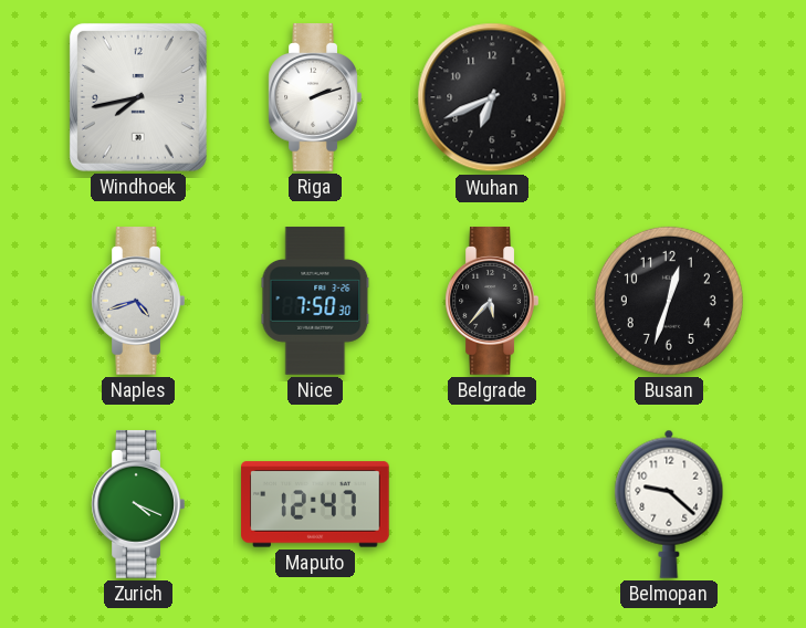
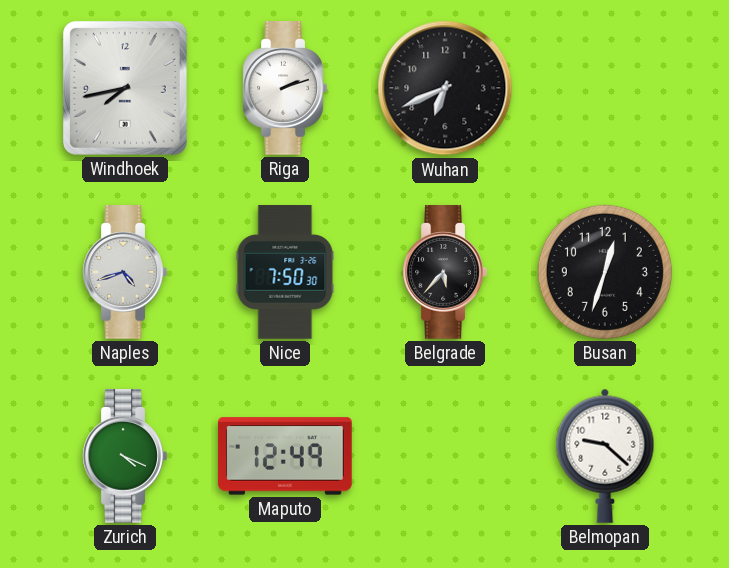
Maputo: 12:47 -> 12:49
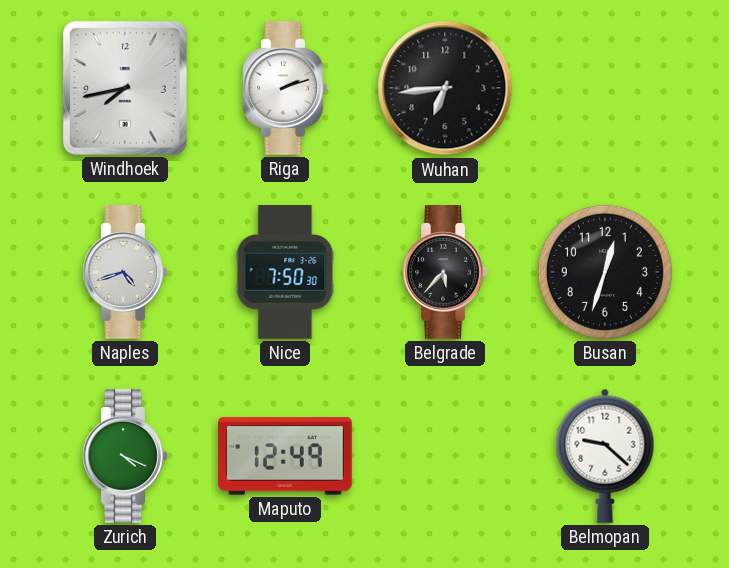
Wuhan: 6:41 -> 6:44
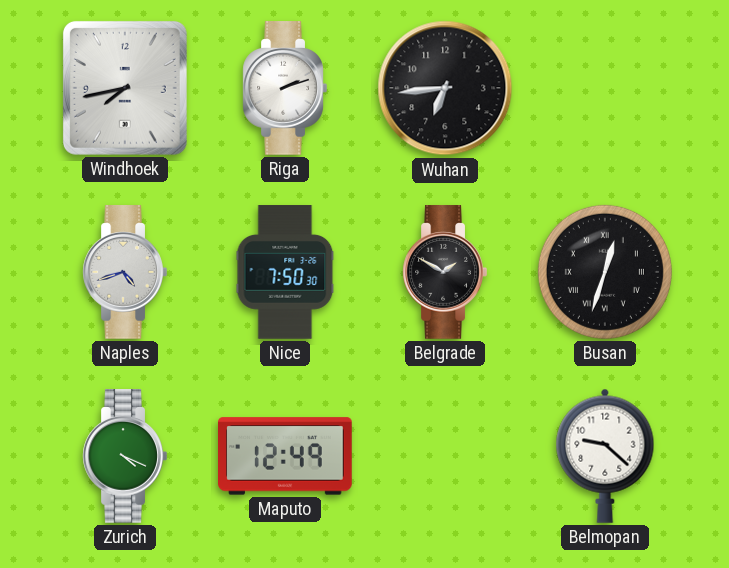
Belgrade: 5:37 -> 1:50
Busan numerals: Arabic -> Roman
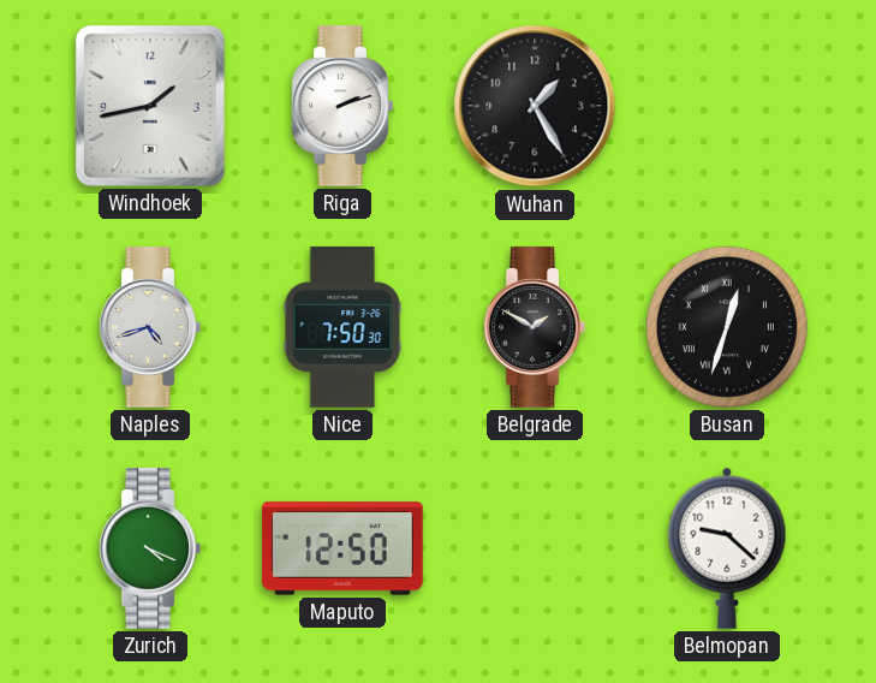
Windhoek: 7:43 -> 1:43
Wuhan: 6:44 -> 1:25
Maputo: 12:49 -> 12:50
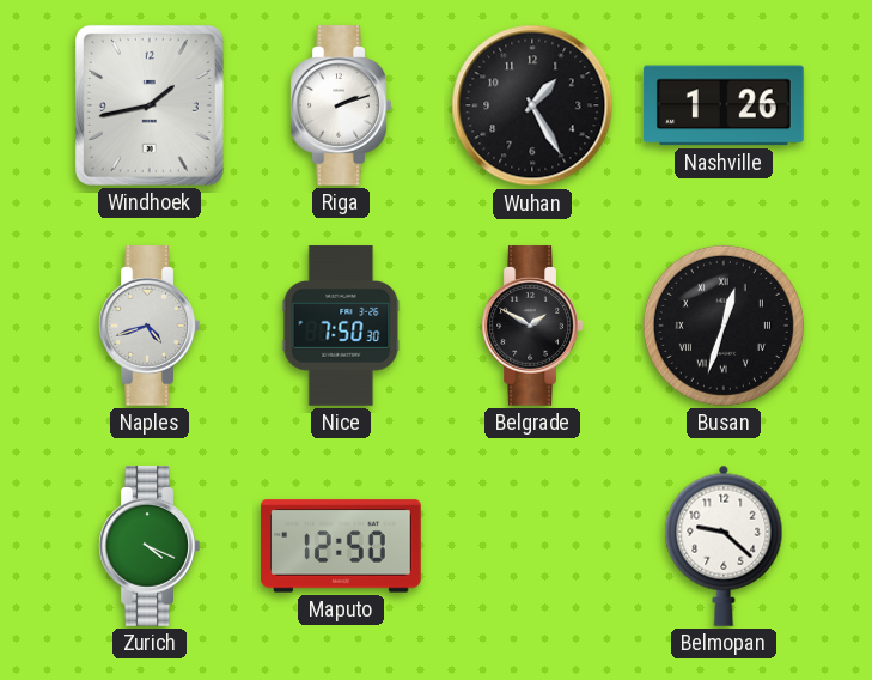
Nashville: none -> 1:26
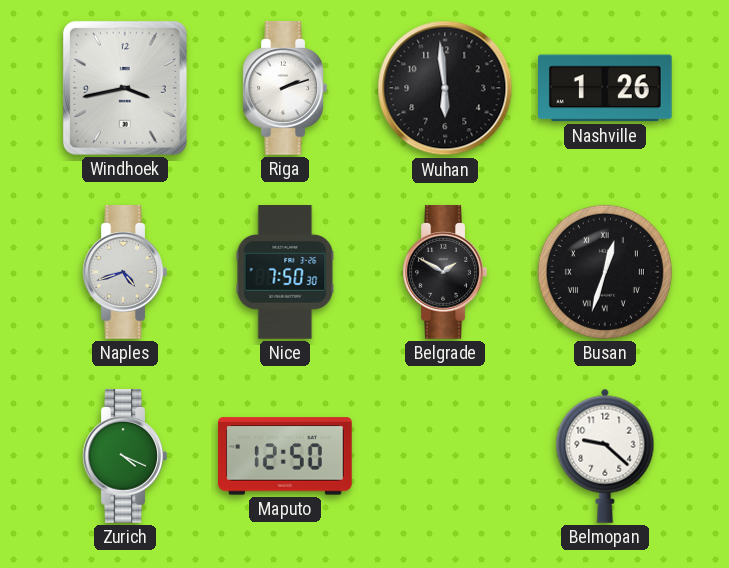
Windhoek: 1:43 -> 3:43
Wuhan: 1:25 -> 5:59
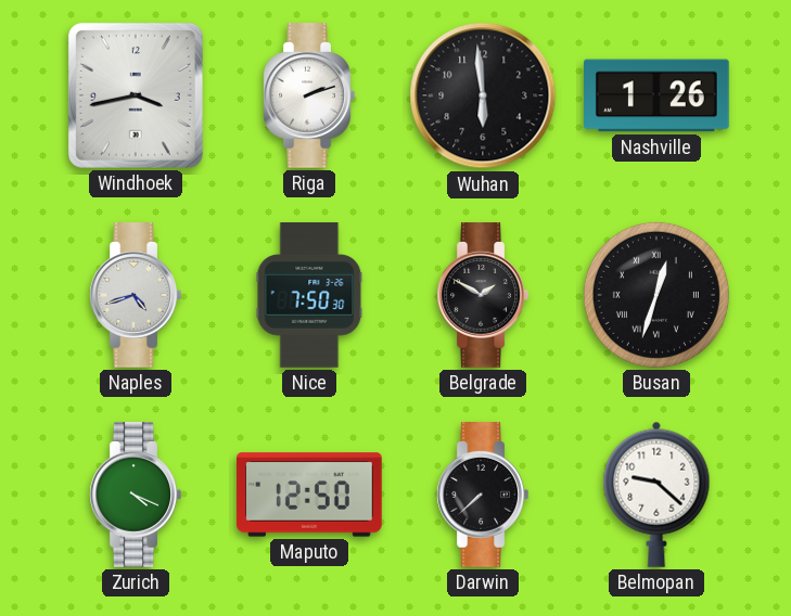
Darwin: none -> 7:38
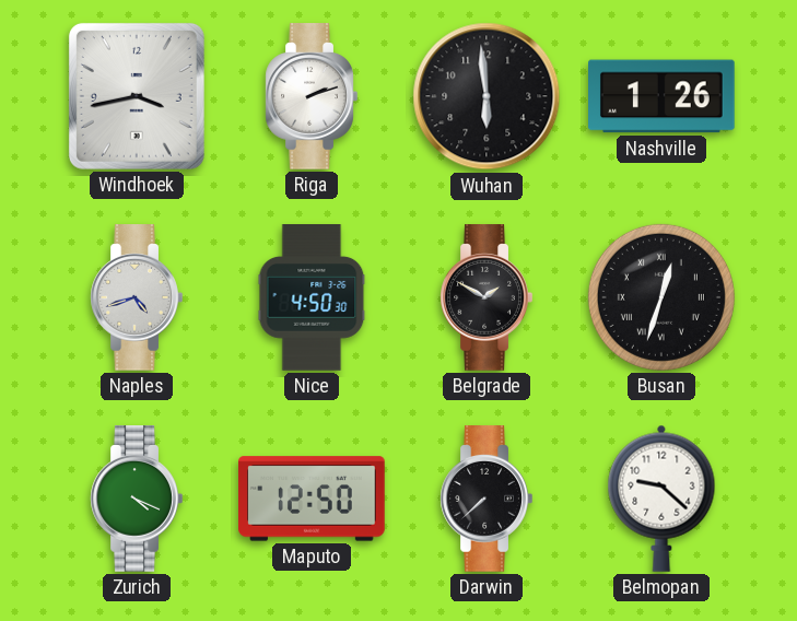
Nice: 7:50 -> 4:50
